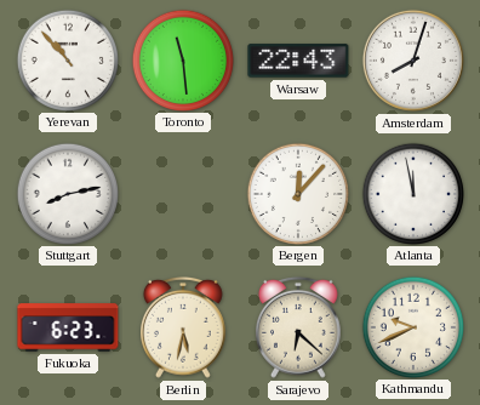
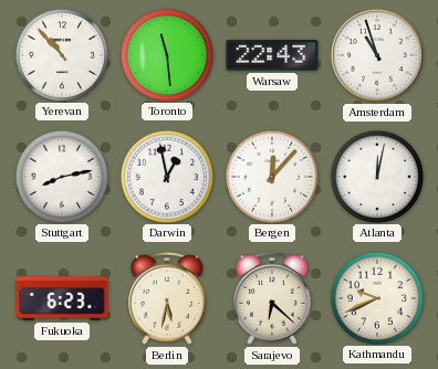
Amsterdam: 8:03 -> 10:57
Darwin: none -> 12:58
Atlanta: 11:58 -> 12:02
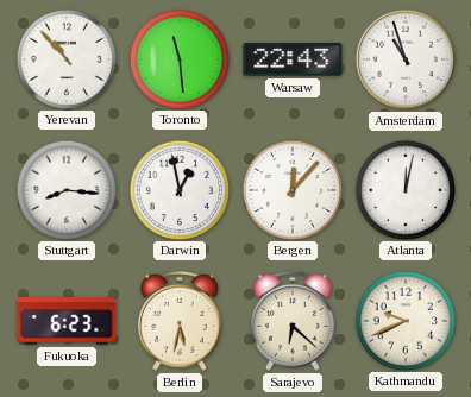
Stuttgart: 8:13 -> 8:16
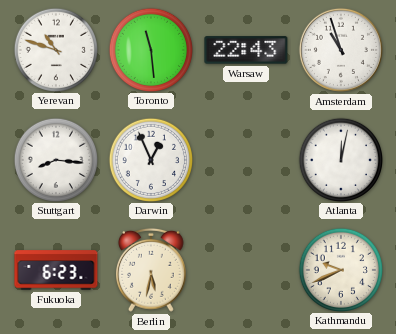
Yerevan: 10:53 -> 10:48
Darwin: 12:58 -> 12:56
Bergen: 12:07 -> none
Sarajevo: 6:22 -> none
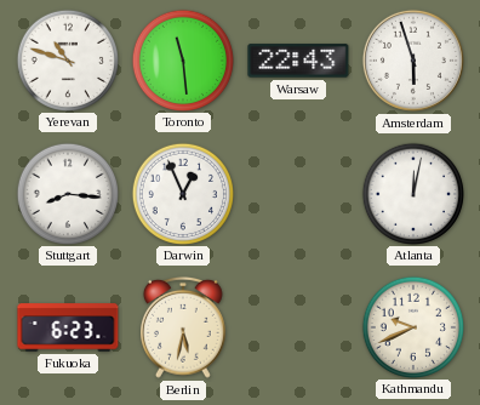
Amsterdam: 10:57 -> 5:57
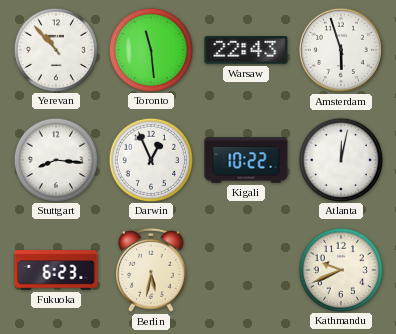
Yerevan: 10:48 -> 10:53
Kigali: none -> 10:22
